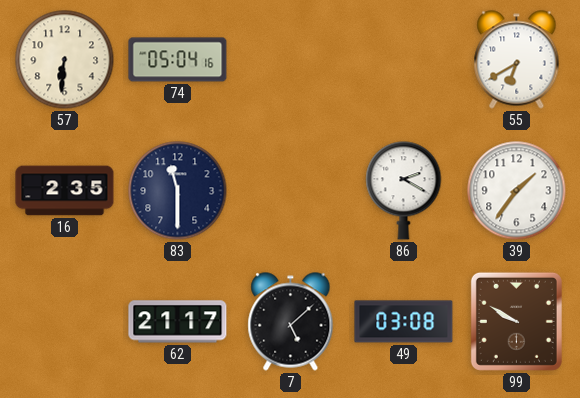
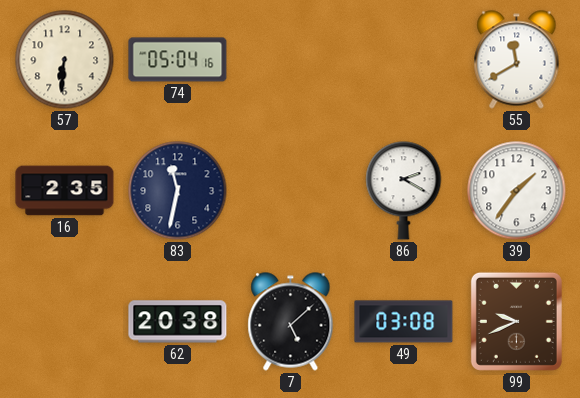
55: 6:40 -> 11:40
83: 11:30 -> 11:32
62: 21:17 -> 20:38
99: 9:50 -> 9:41
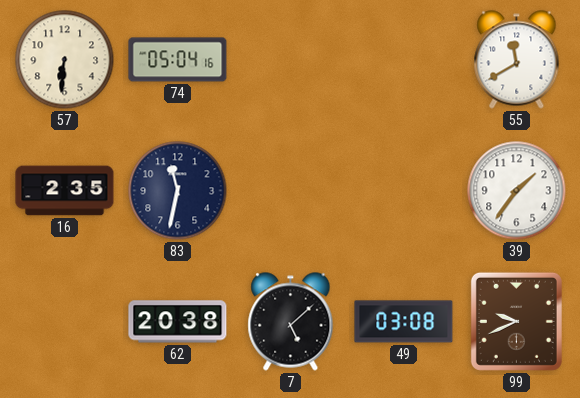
86: 2:20 -> none
